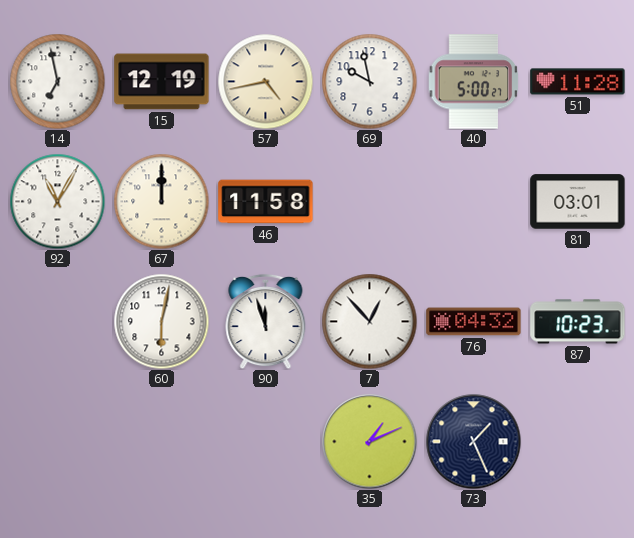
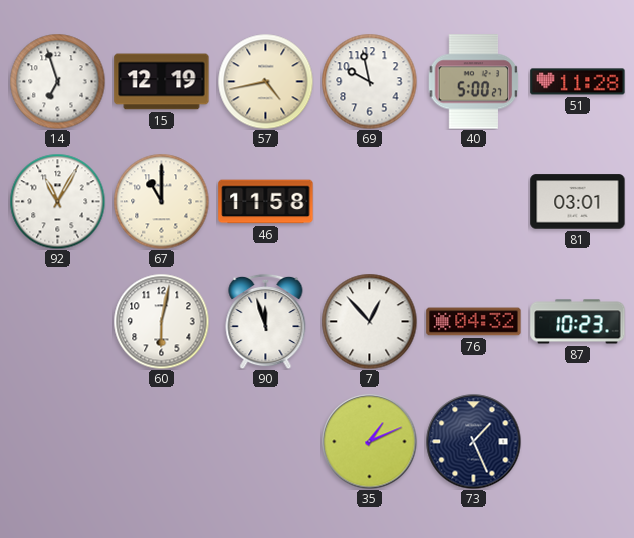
14: 6:58 -> 6:57
67: 12:00 -> 11:00
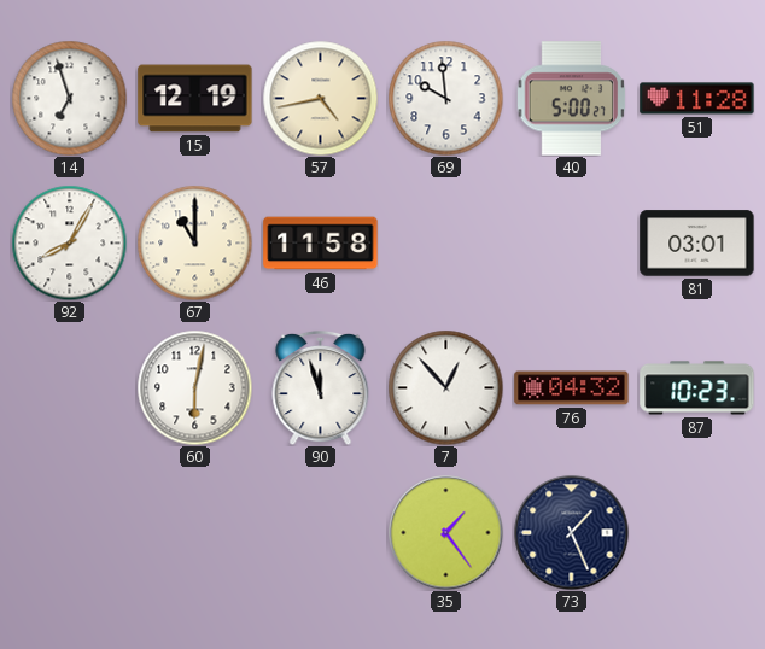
69: 9:58 -> 9:59
92: 11:05 -> 8:05
35: 1:11 -> 1:24
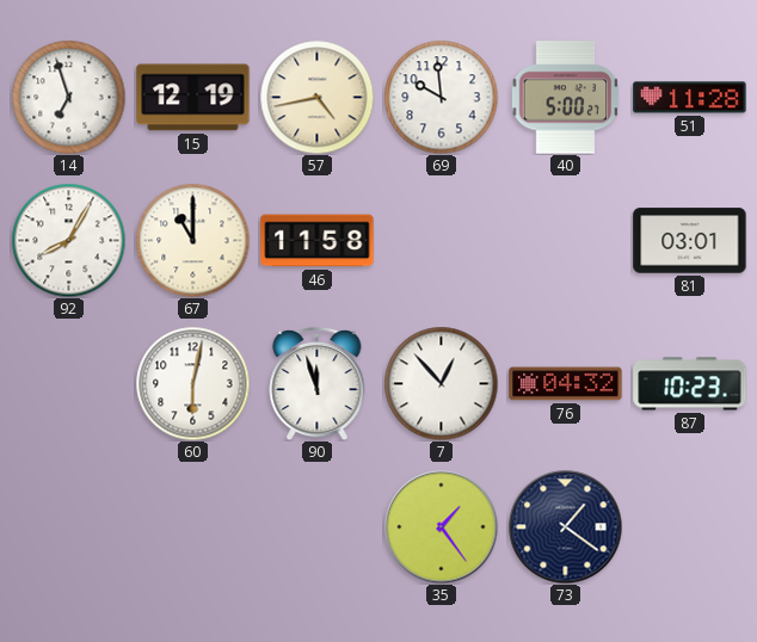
73: 1:26 -> 1:21
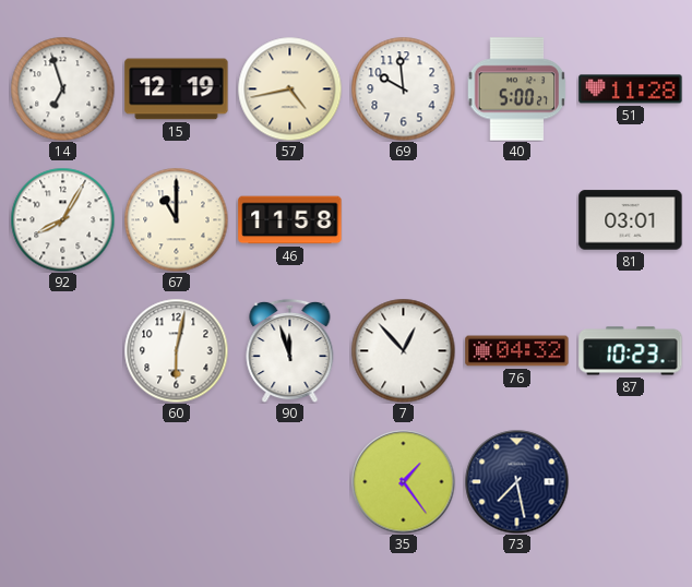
73: 1:21 -> 7:28
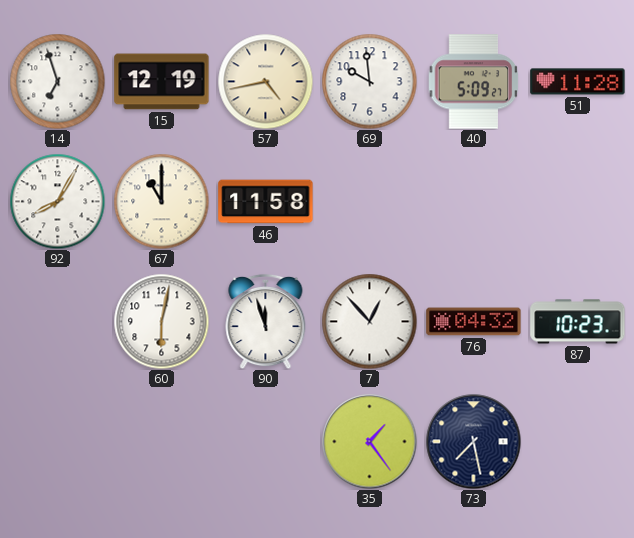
40: 5:00 -> 5:09
81: 03:01 -> none
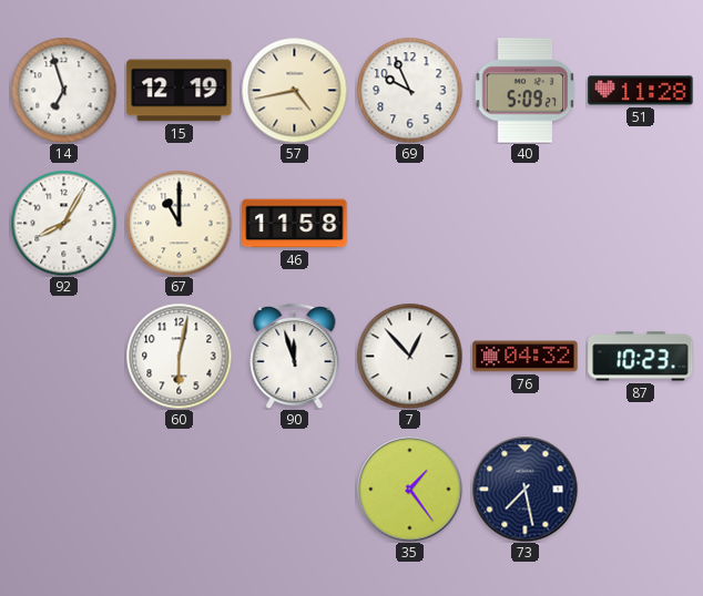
69: 9:59 -> 9:56
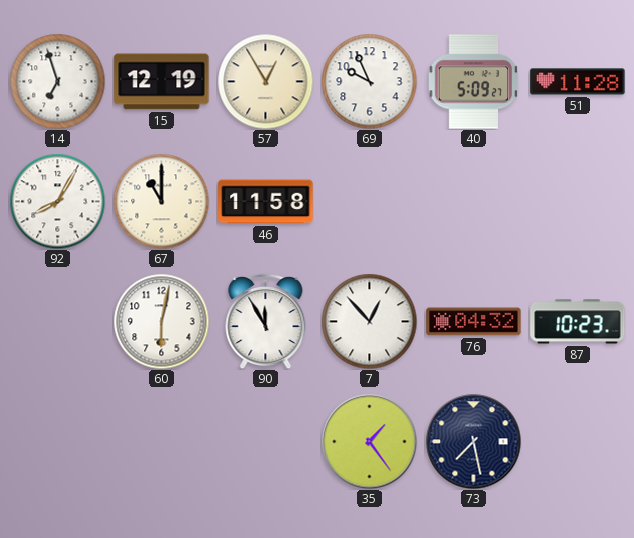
57: 4:43 -> 12:55
90: 11:57 -> 11:55
